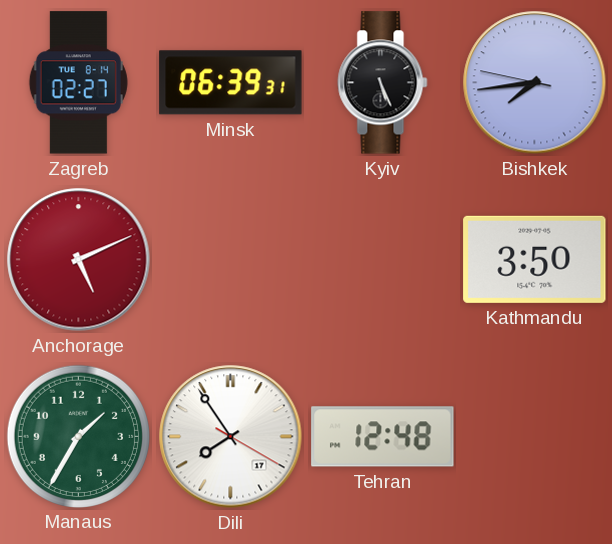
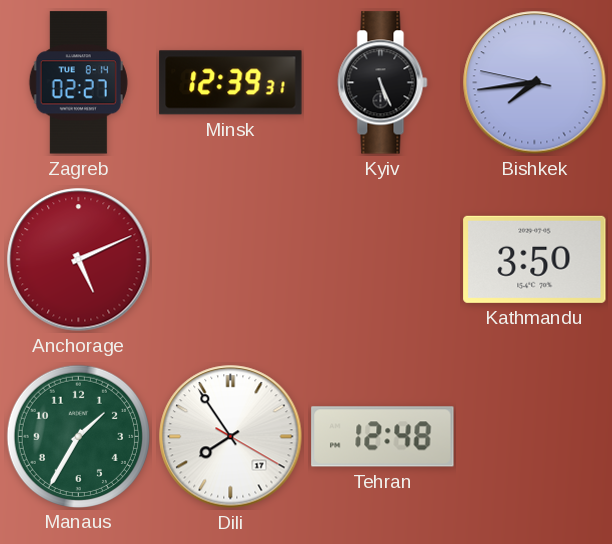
Minsk: 06:39 -> 12:39
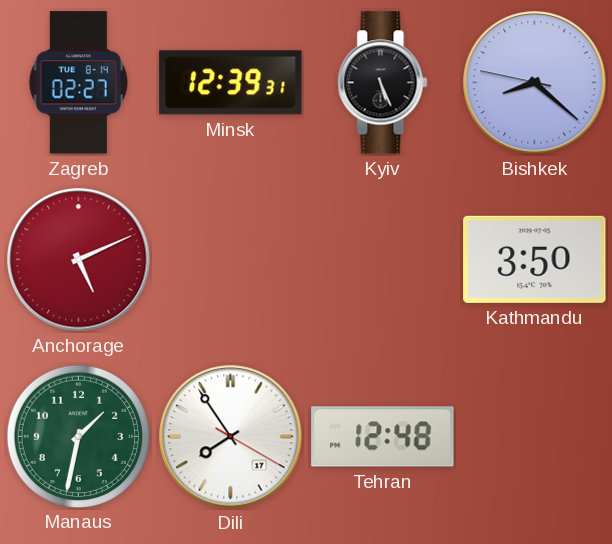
Bishkek: 7:43 -> 8:21
Manaus: 1:35 -> 1:32
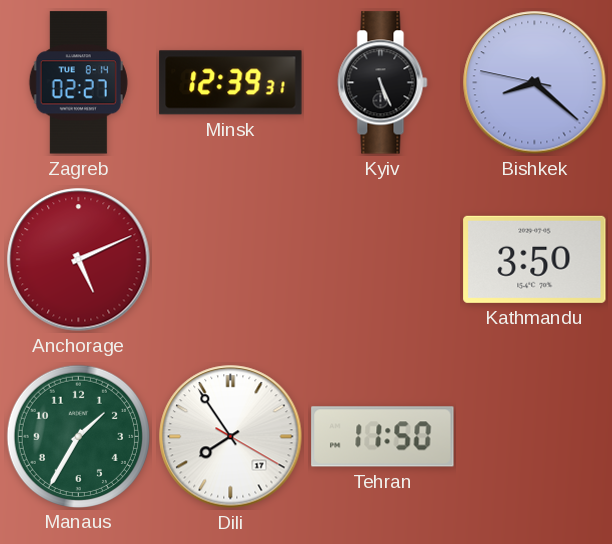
Manaus: 1:32 -> 1:35
Tehran: 12:48 -> 11:50
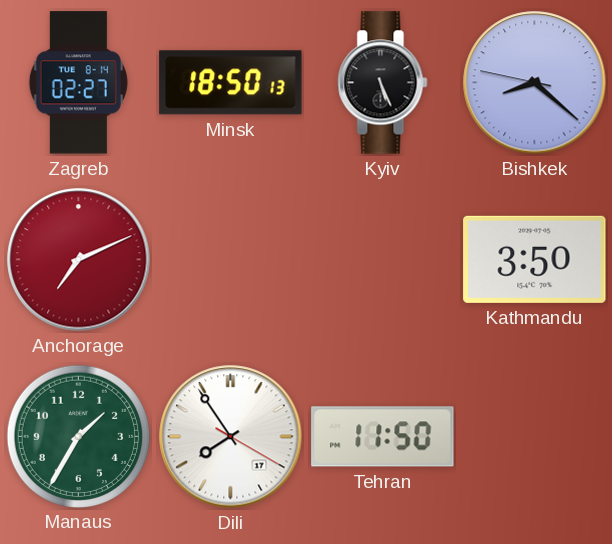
Minsk: 12:39 -> 18:50
Anchorage: 5:11 -> 7:11
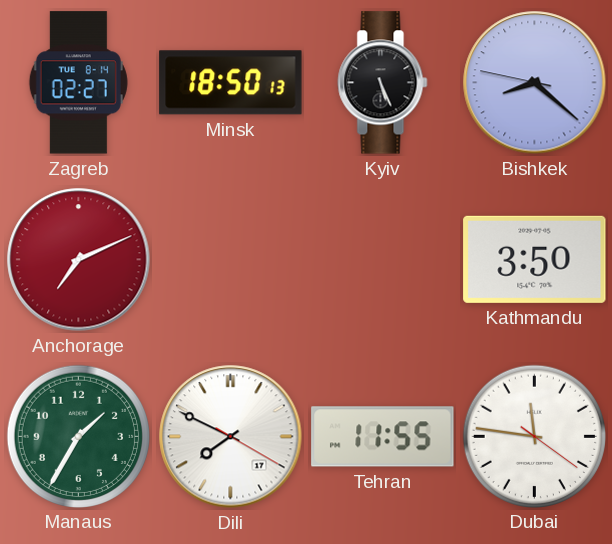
Dili: 7:54 -> 7:49
Tehran: 11:50 -> 11:55
Dubai: none -> 11:46
